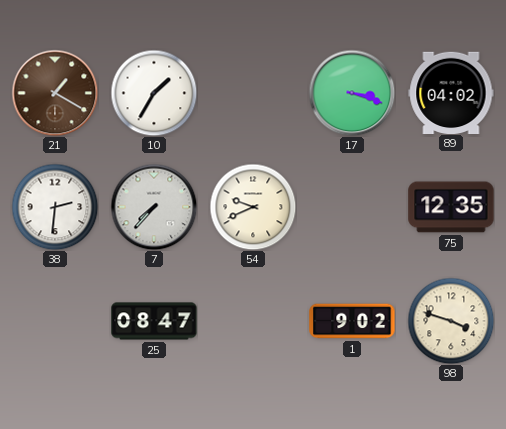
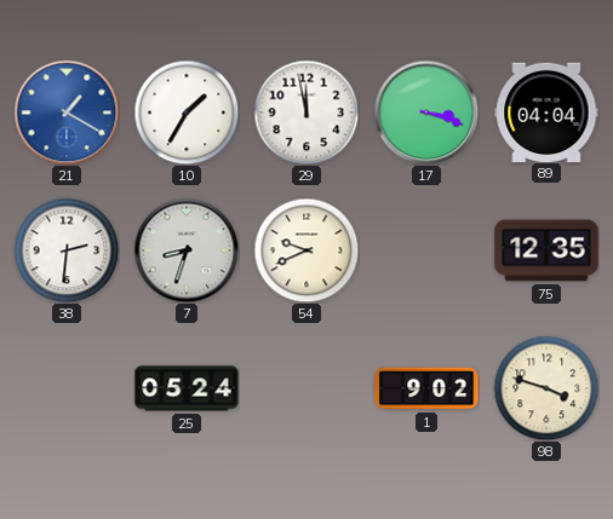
21 dial: brown -> blue
29: none -> 11:58
89: 04:02 -> 04:04
7: 7:37 -> 8:33
25: 08:47 -> 05:24
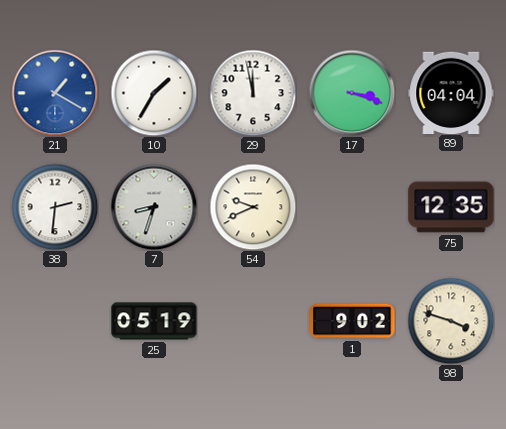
25: 05:24 -> 05:19
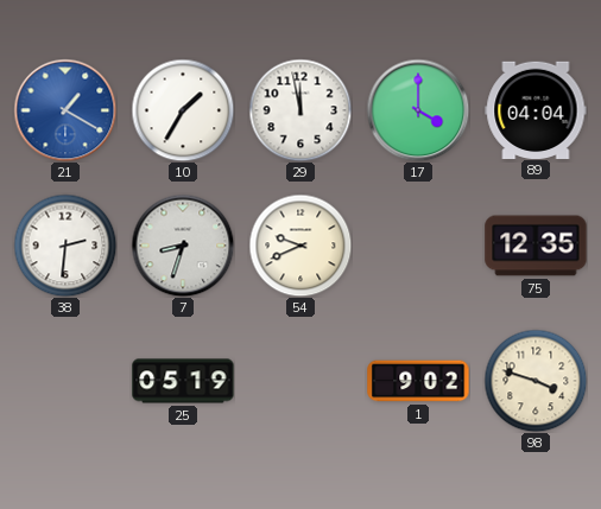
17: 3:18 -> 4:00
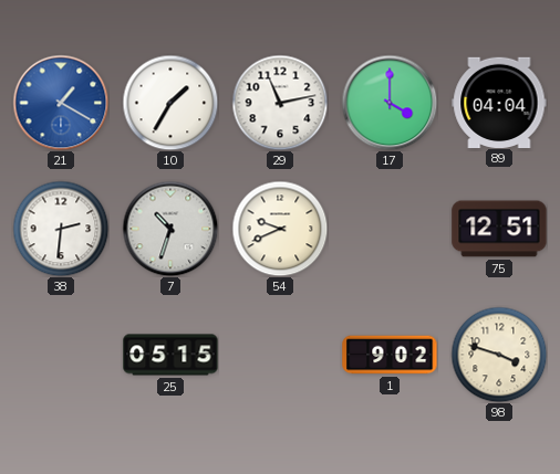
29: 11:58 -> 11:13
7: 8:33 -> 10:33
75: 12:35 -> 12:51
25: 05:19 -> 05:15
